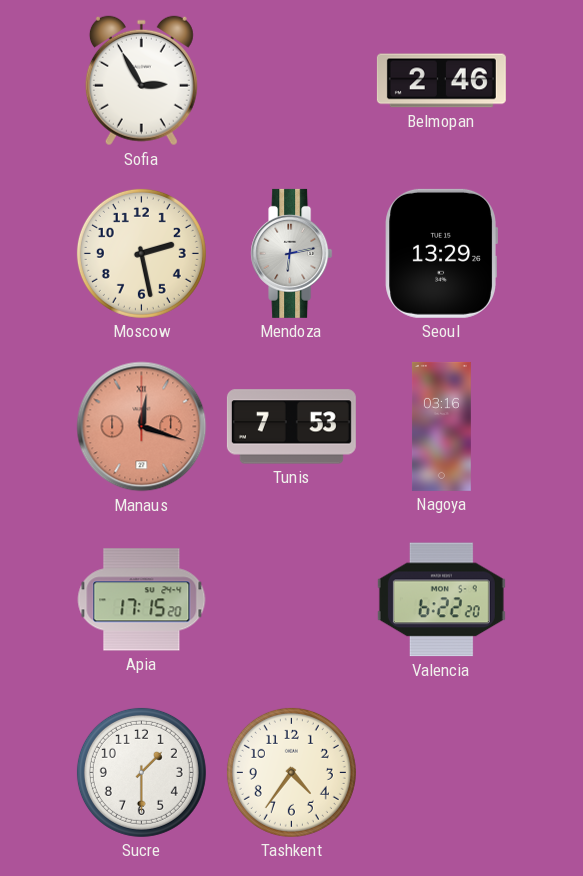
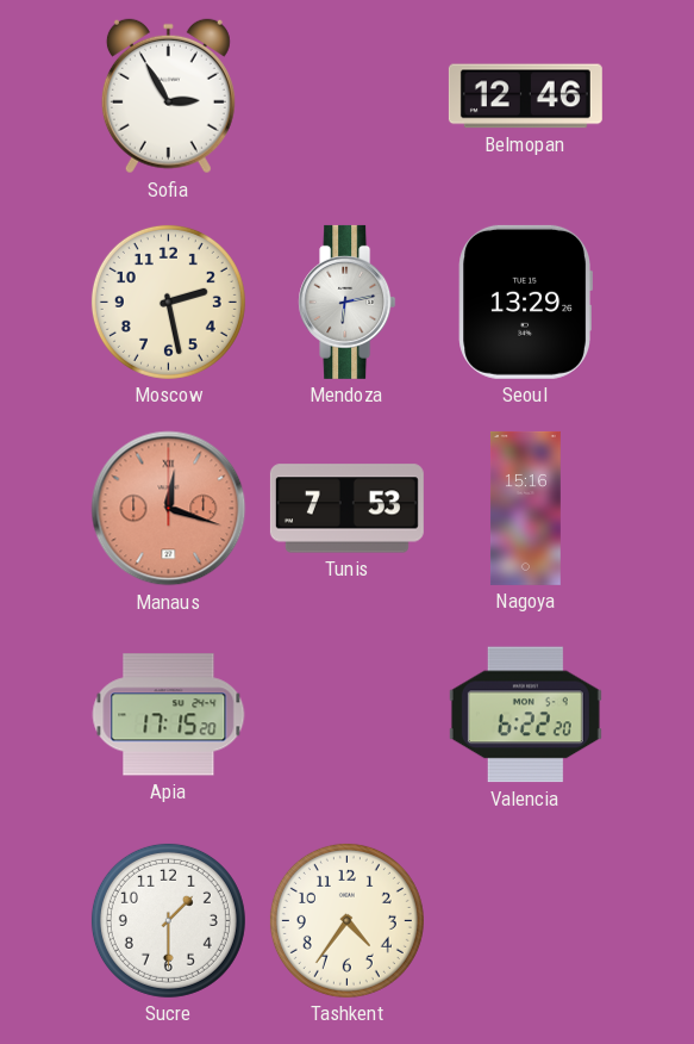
Belmopan: 2:46 -> 12:46
Nagoya: 03:16 -> 15:16
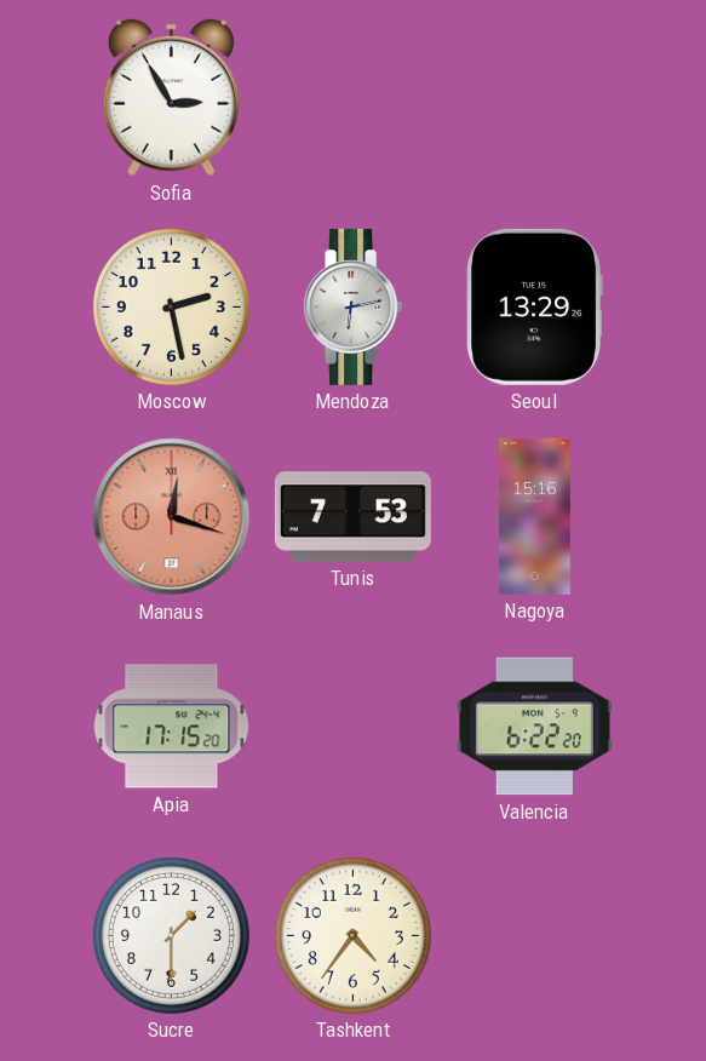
Belmopan: 12:46 -> none
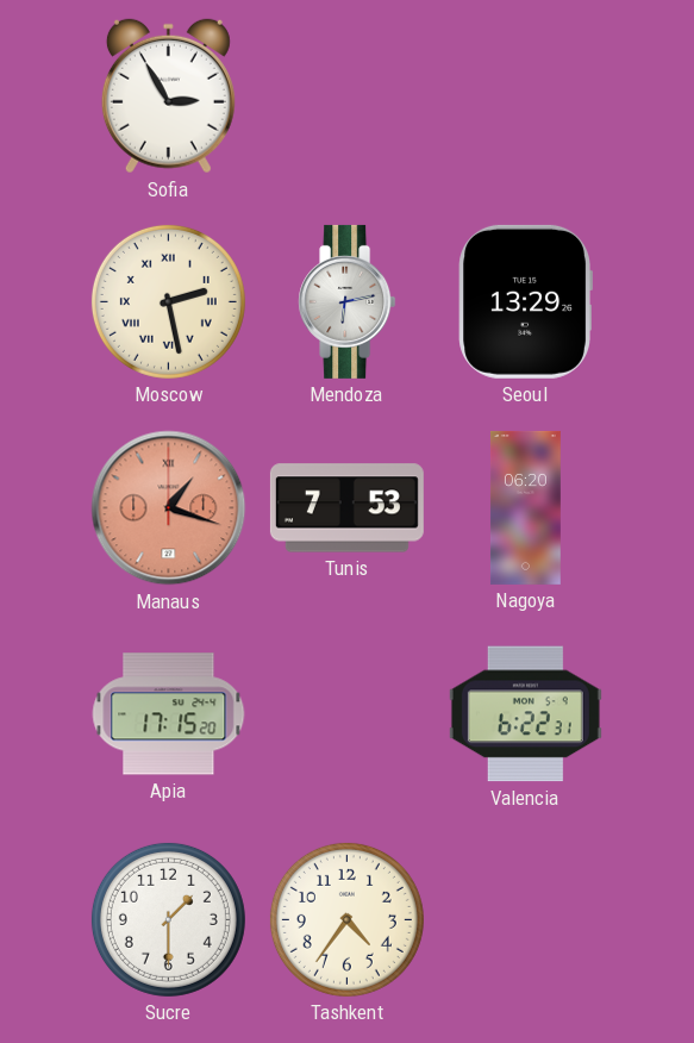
Moscow numerals: Arabic -> Roman
Manaus: 12:18 -> 1:18
Nagoya: 15:16 -> 06:20
Valencia: 6:22:20 -> 6:22:31
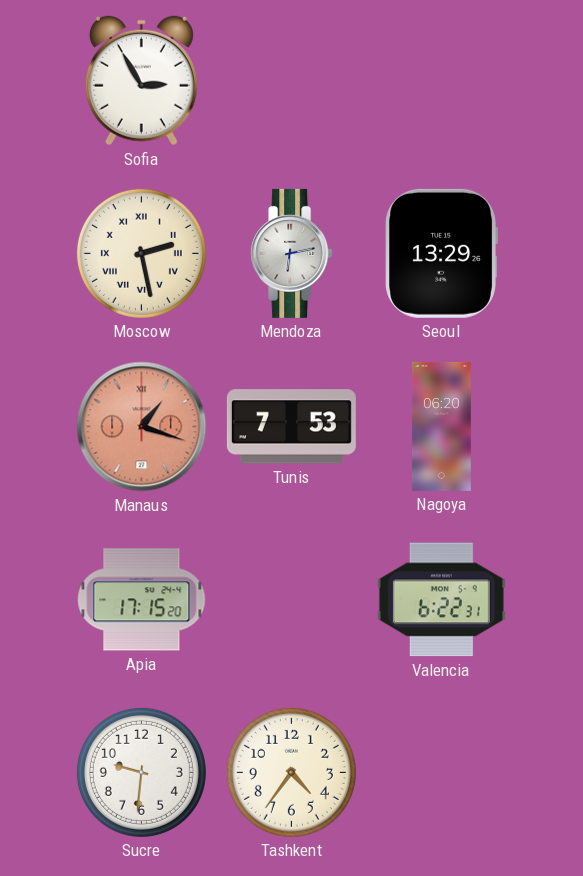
Sucre: 1:30 -> 9:31
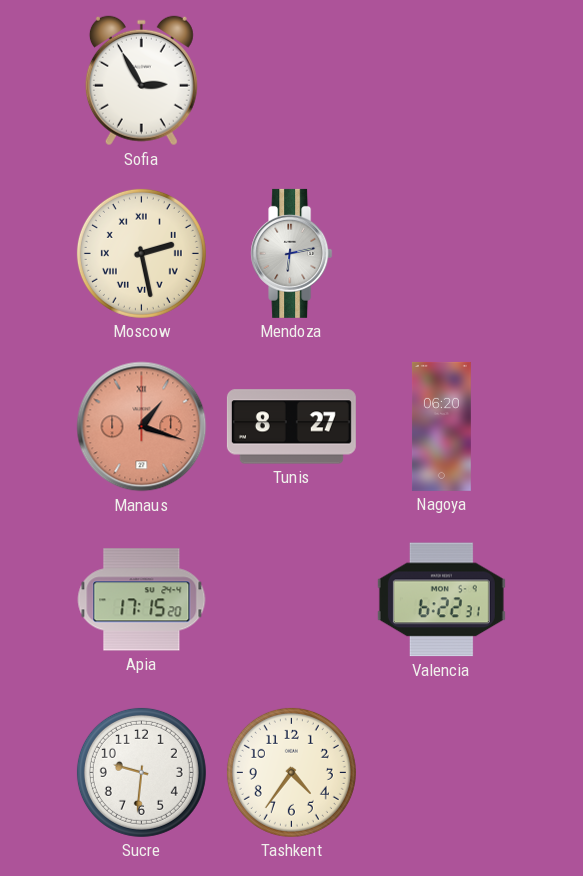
Seoul: 13:29 -> none
Tunis: 7:53 -> 8:27
